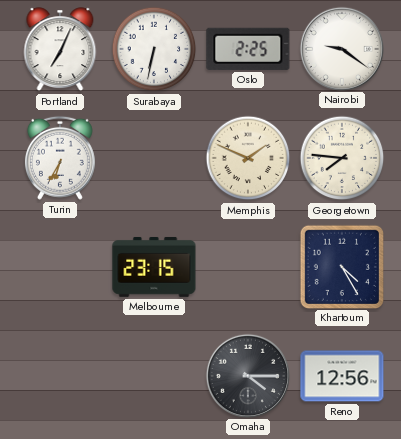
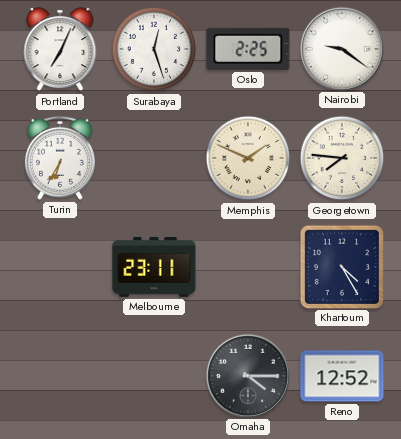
Surabaya: 6:32 -> 12:27
Melbourne: 23:15 -> 23:11
Reno: 12:56 -> 12:52
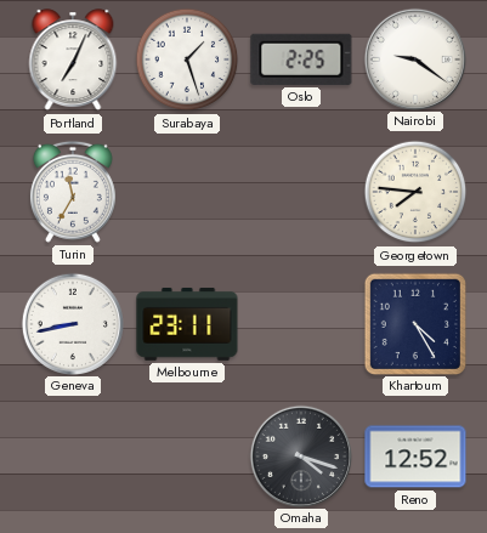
Surabaya: 12:27 -> 1:27
Turin: 6:35 -> 11:35
Memphis: 1:49 -> none
Geneva: none -> 8:43
Omaha: 4:15 -> 4:18
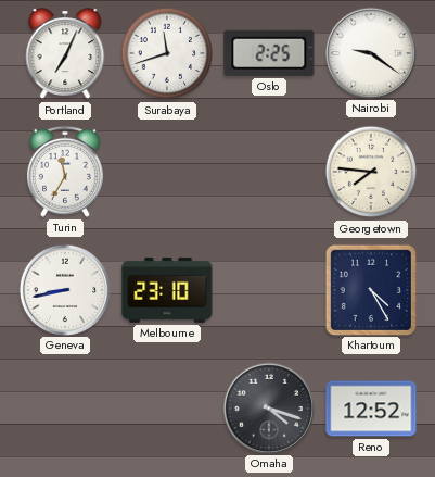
Surabaya: 1:27 -> 11:42
Melbourne: 23:11 -> 23:10
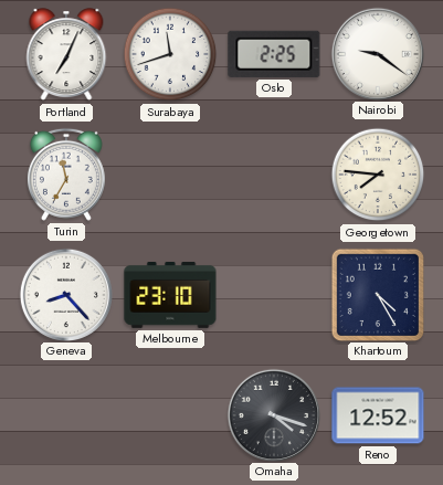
Geneva: 8:43 -> 8:23
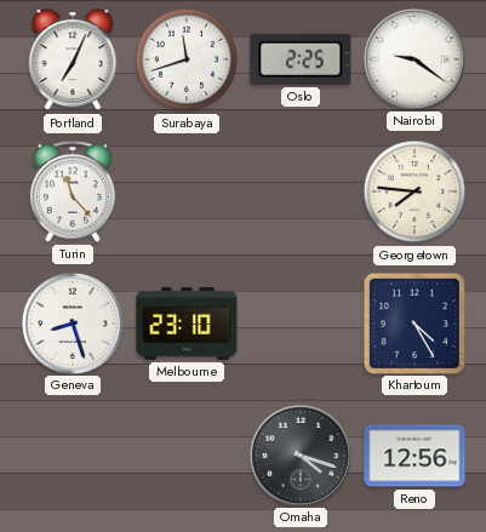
Turin: 11:35 -> 11:23
Geneva: 8:23 -> 8:27
Reno: 12:52 -> 12:56
